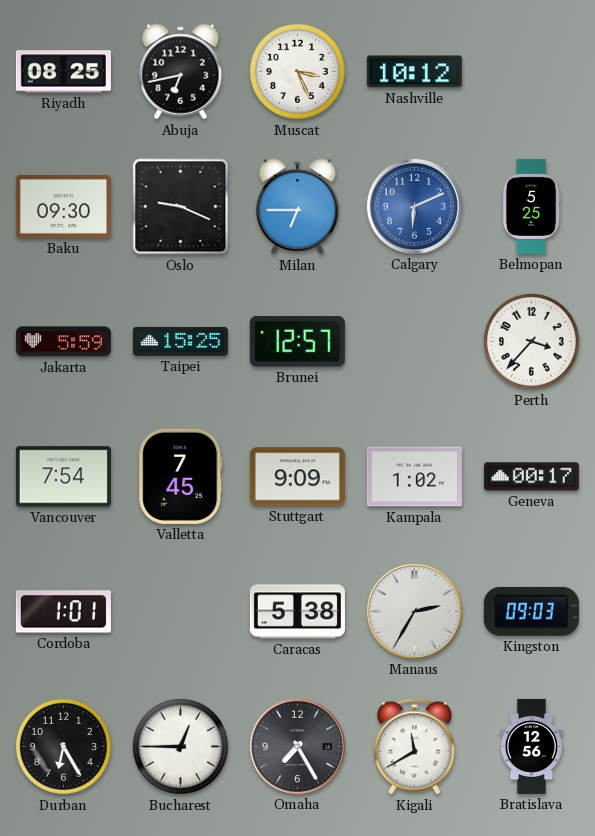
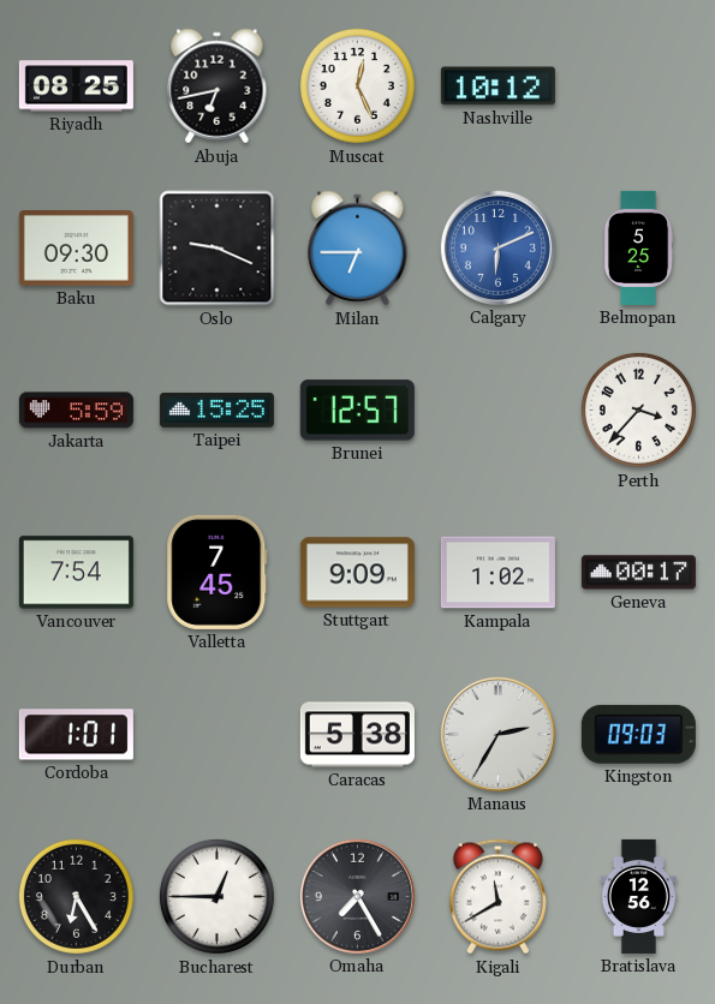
Muscat: 3:26 -> 12:26
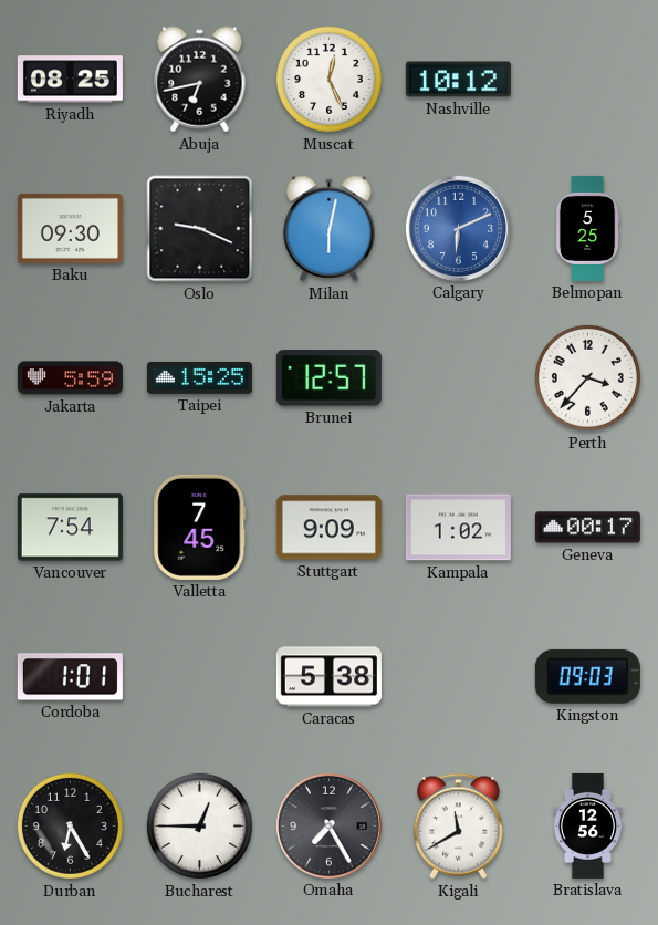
Milan: 6:45 -> 6:02
Manaus: 2:35 -> none
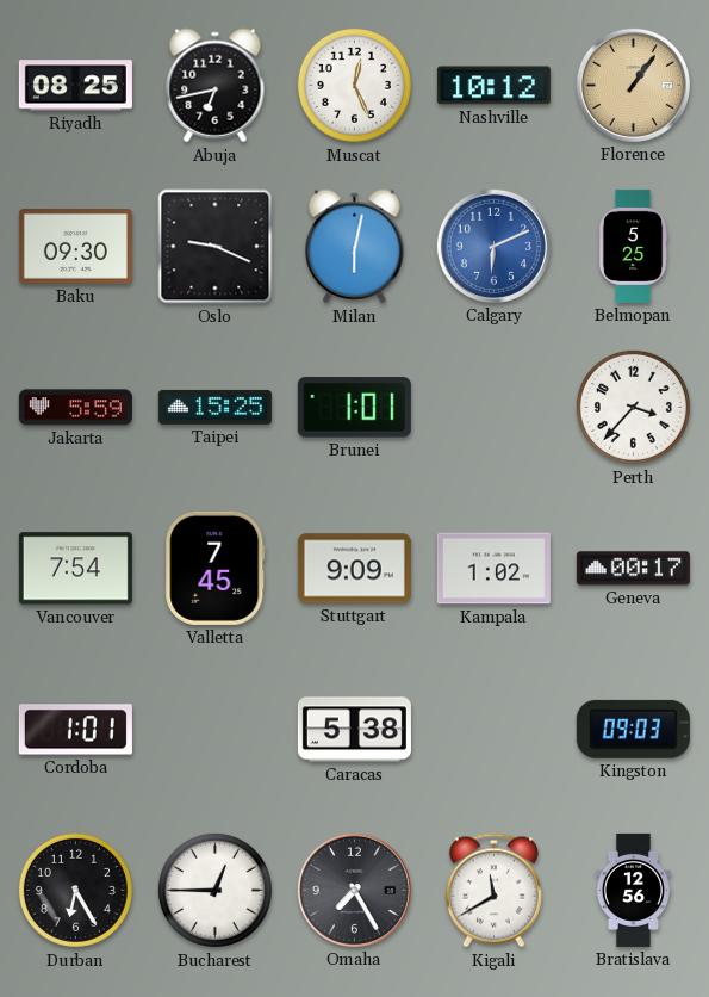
Florence: none -> 1:06
Brunei: 12:57 -> 1:01
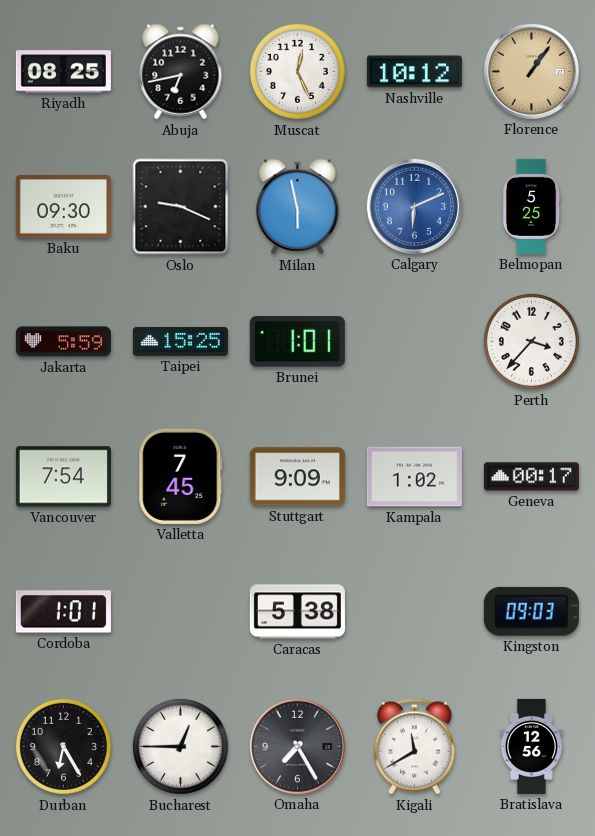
Milan: 6:02 -> 5:58
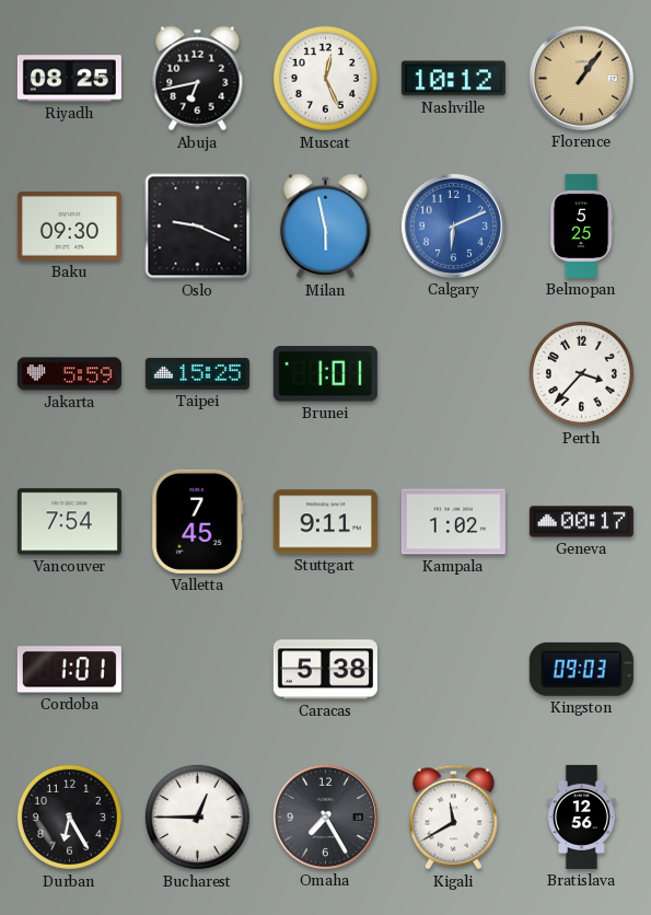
Stuttgart: 9:09 -> 9:11
